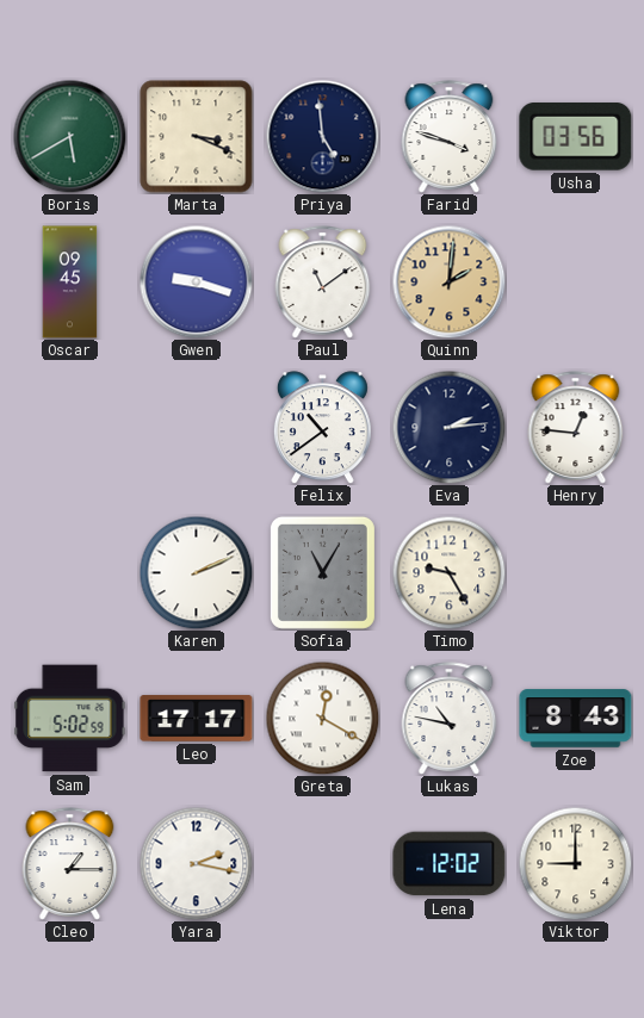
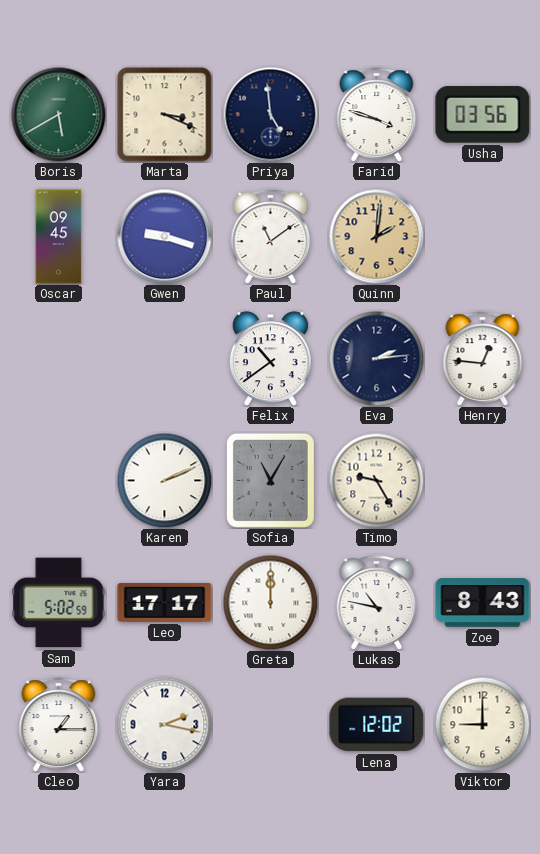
Greta: 12:20 -> 12:00
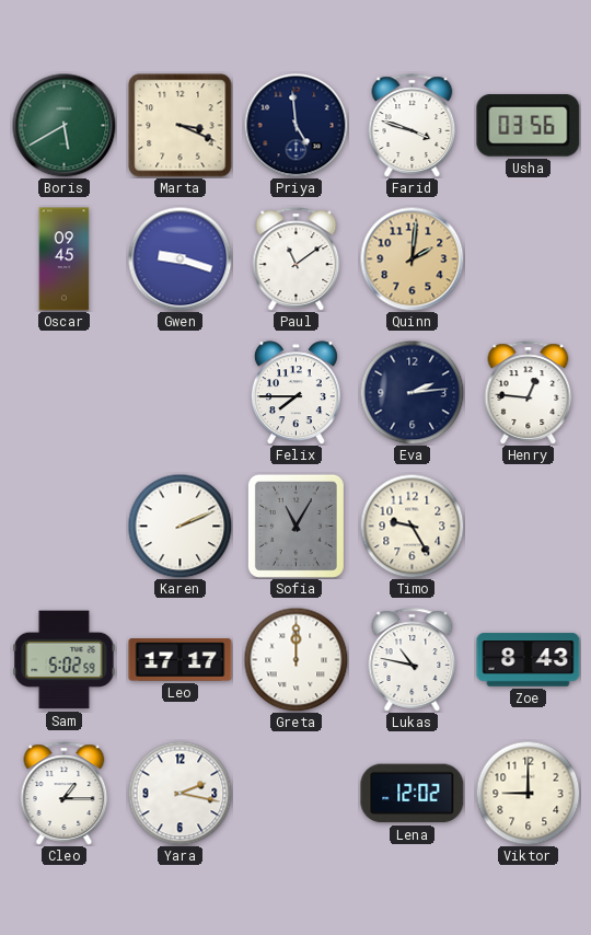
Felix: 10:39 -> 7:45
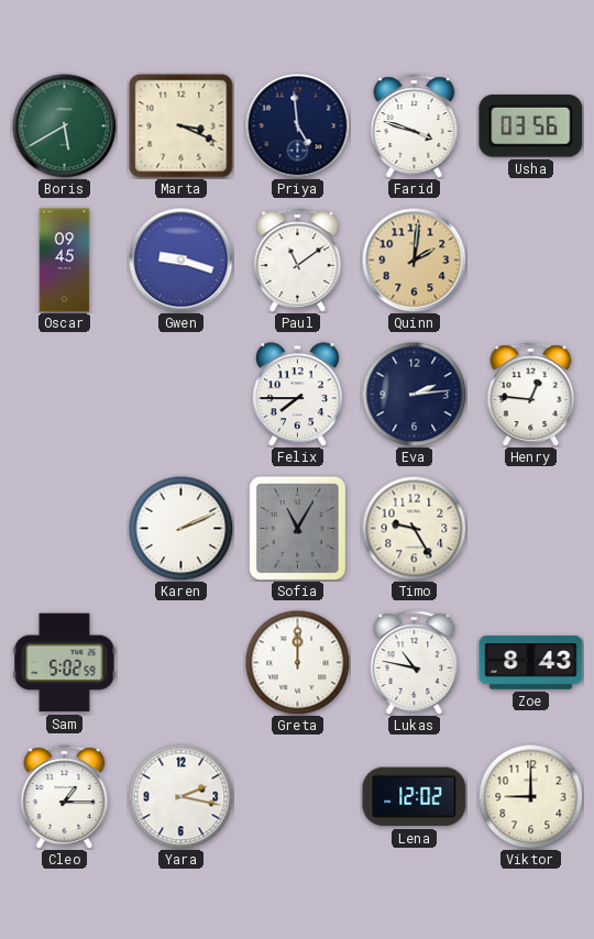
Leo: 17:17 -> none
